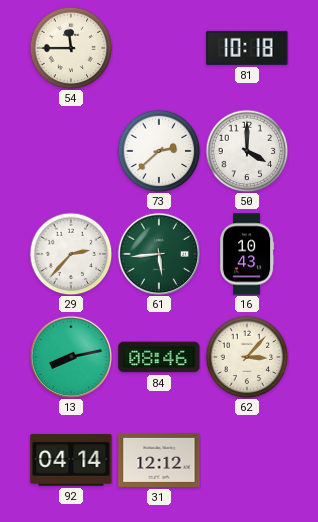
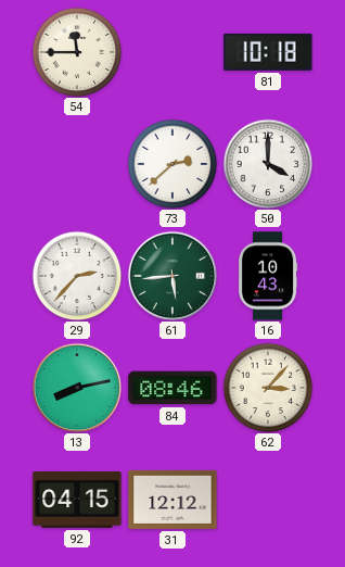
92: 04:14 -> 04:15
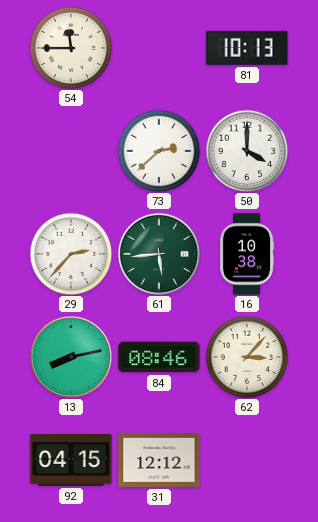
81: 10:18 -> 10:13
16: 10:43 -> 10:38
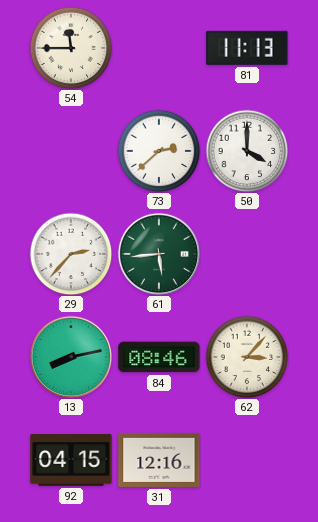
81: 10:13 -> 11:13
16: 10:38 -> none
31: 12:12 -> 12:16
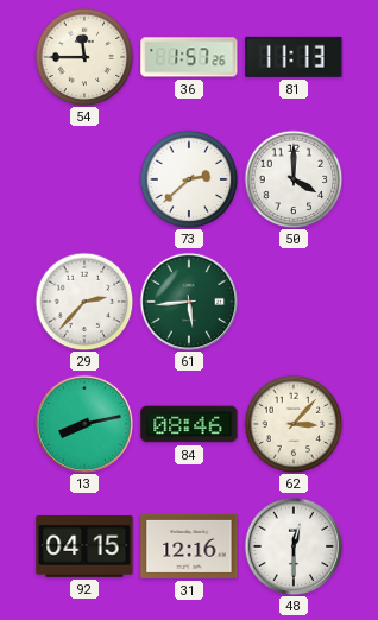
36: none -> 1:57
48: none -> 12:30
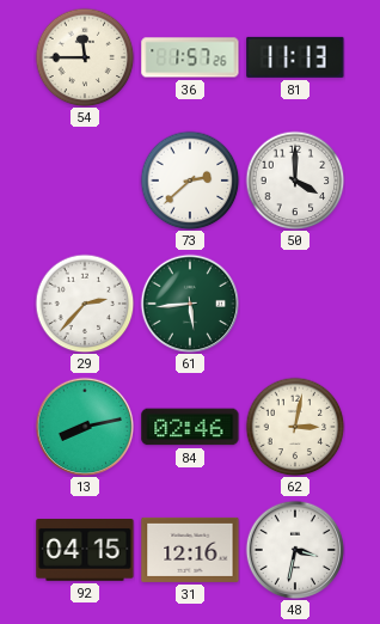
84: 08:46 -> 02:46
62: 3:07 -> 3:02
48: 12:30 -> 3:32
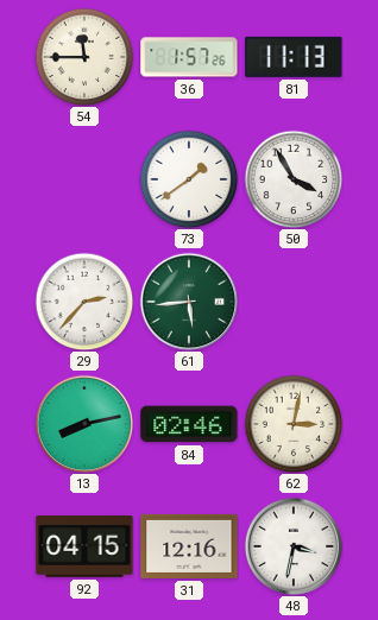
73: 2:38 -> 1:39
50: 4:00 -> 3:55
